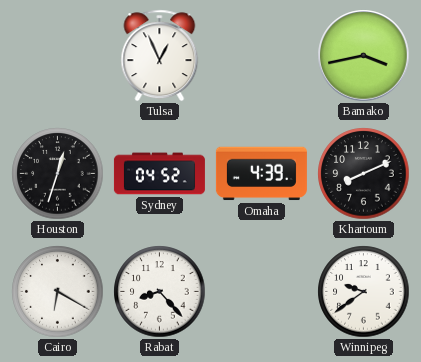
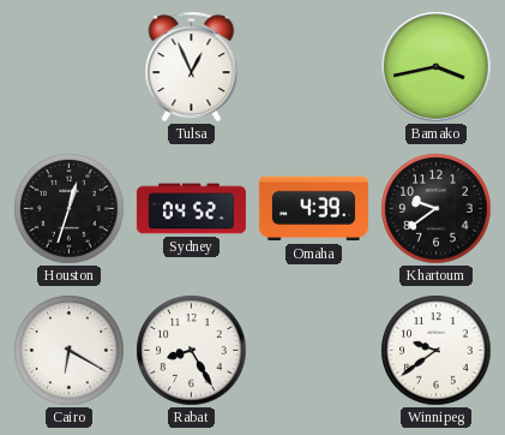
Khartoum: 8:11 -> 9:39
Rabat: 8:23 -> 8:25
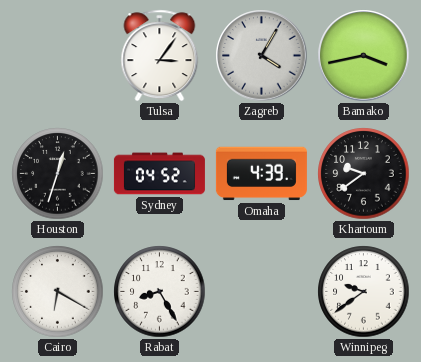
Tulsa: 12:56 -> 3:06
Zagreb: none -> 4:05
